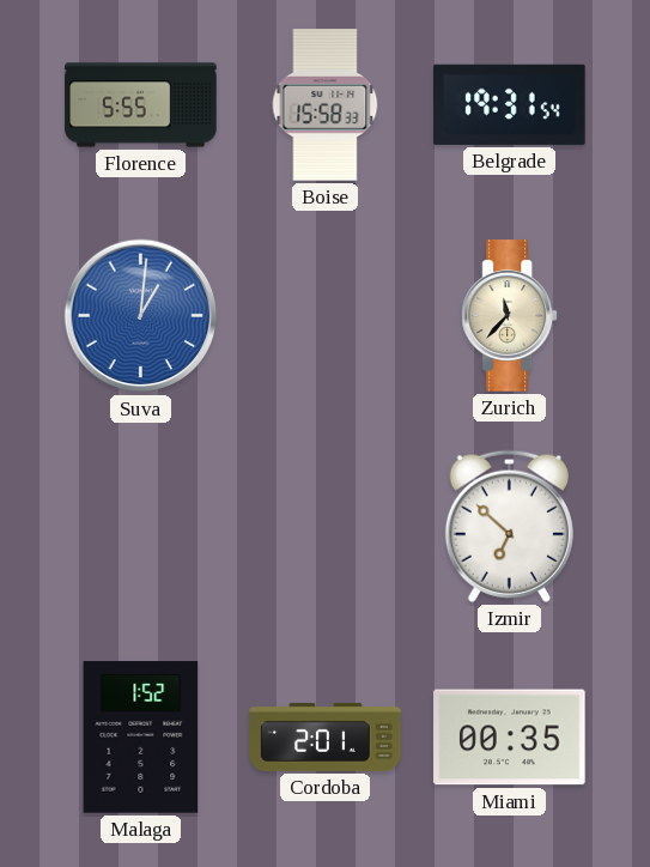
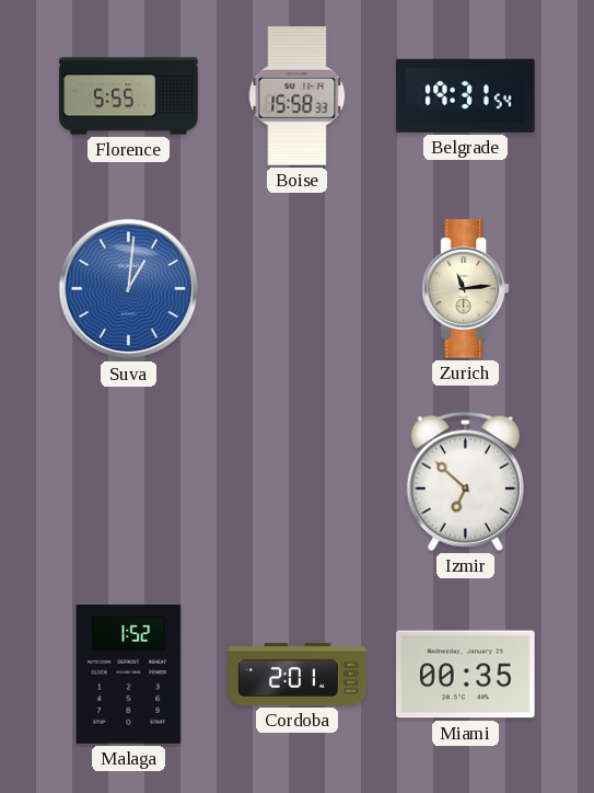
Zurich: 11:37 -> 11:14
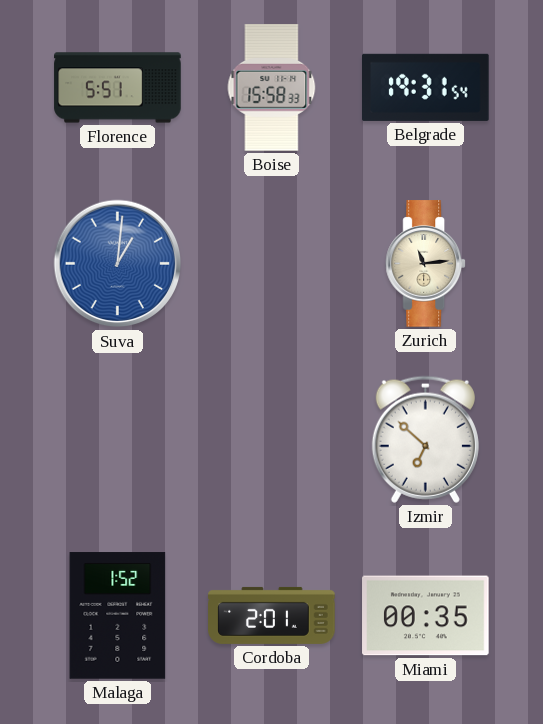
Florence: 5:55 -> 5:51
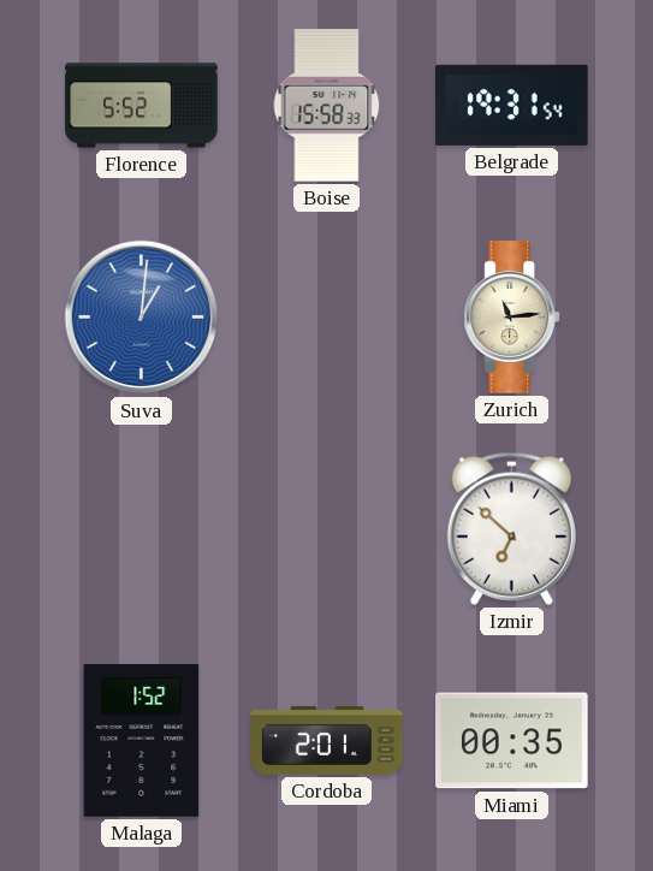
Florence: 5:51 -> 5:52
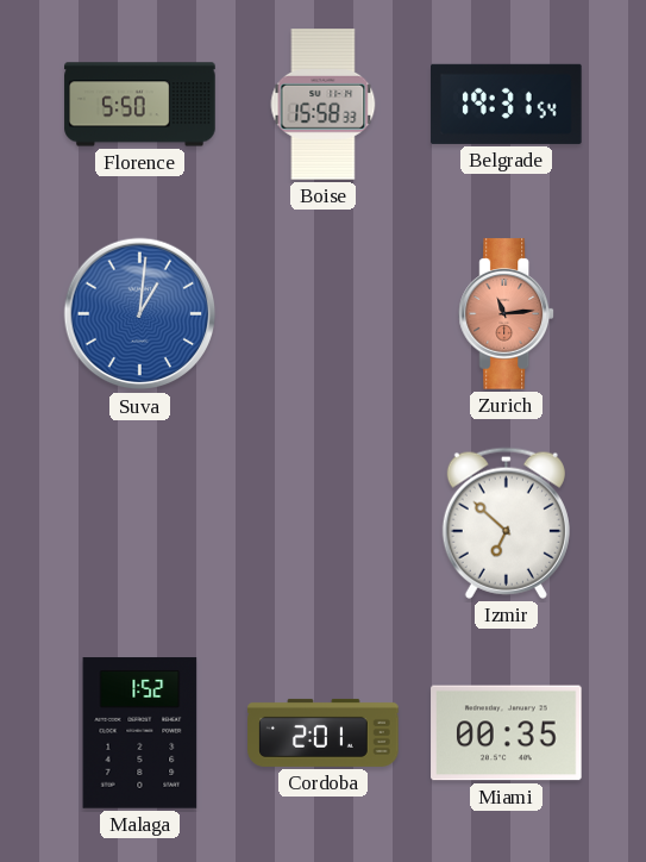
Florence: 5:52 -> 5:50
Zurich dial: cream -> salmon
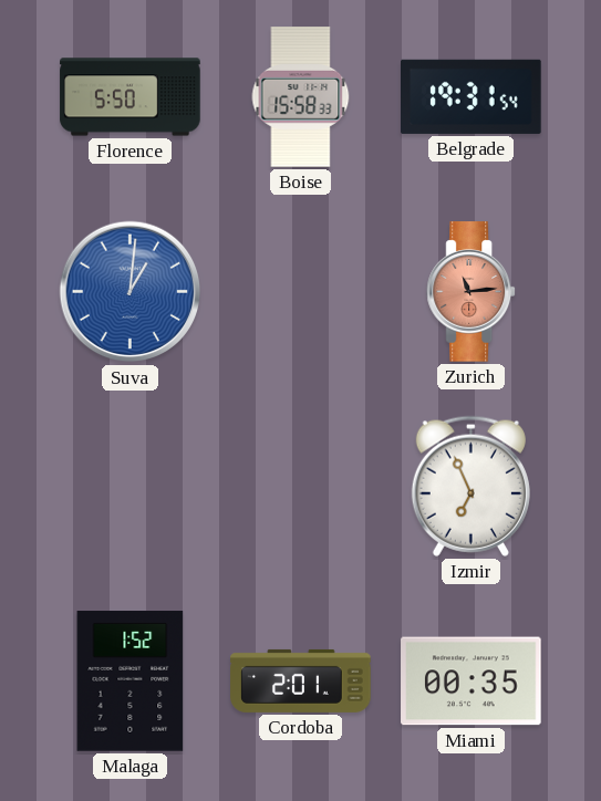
Izmir: 6:52 -> 6:56
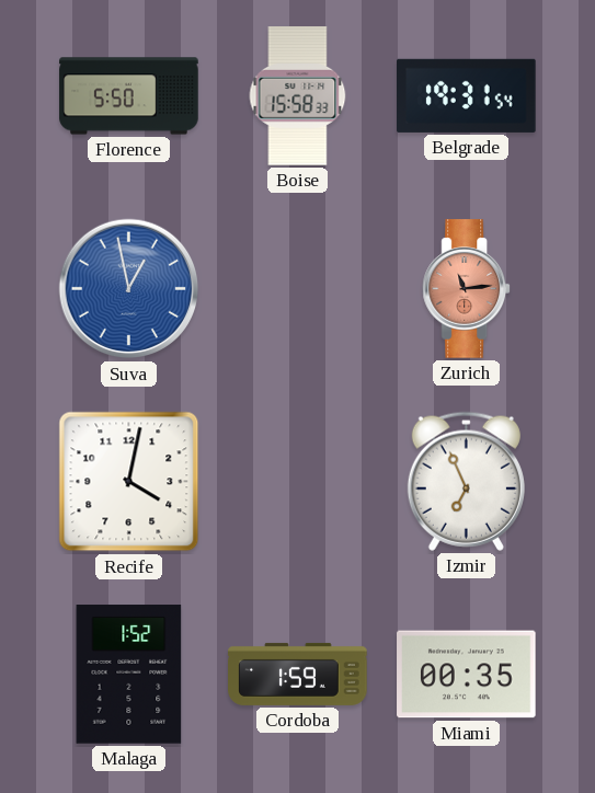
Suva: 1:01 -> 12:58
Recife: none -> 4:02
Cordoba: 2:01 -> 1:59
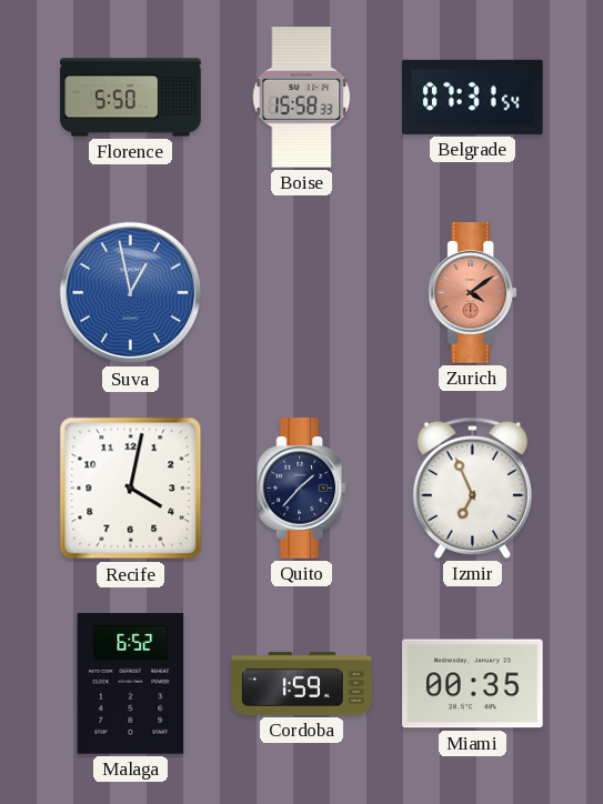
Belgrade: 19:31 -> 07:31
Zurich: 11:14 -> 4:09
Quito: none -> 1:37
Malaga: 1:52 -> 6:52
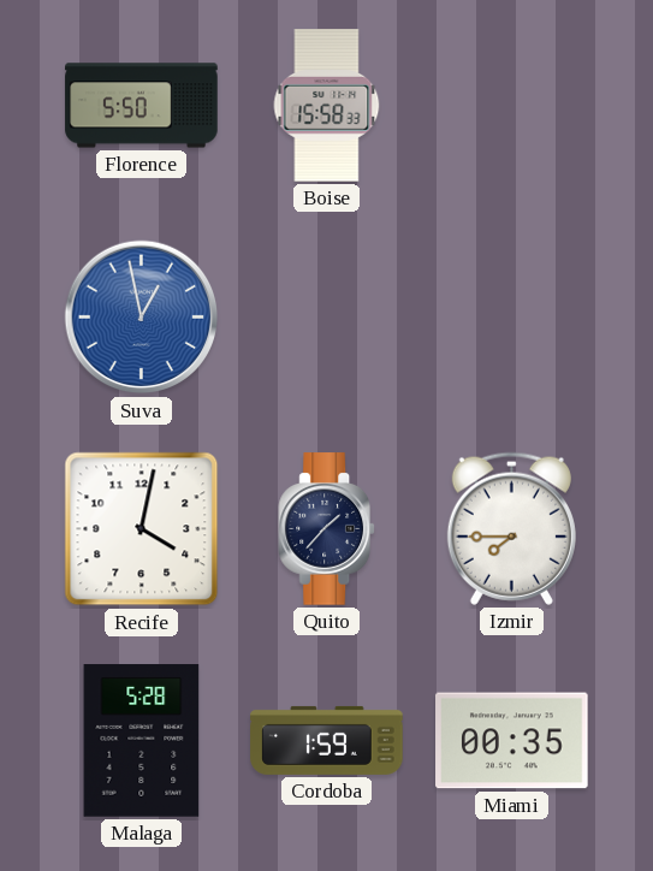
Belgrade: 07:31 -> none
Zurich: 4:09 -> none
Izmir: 6:56 -> 7:45
Malaga: 6:52 -> 5:28
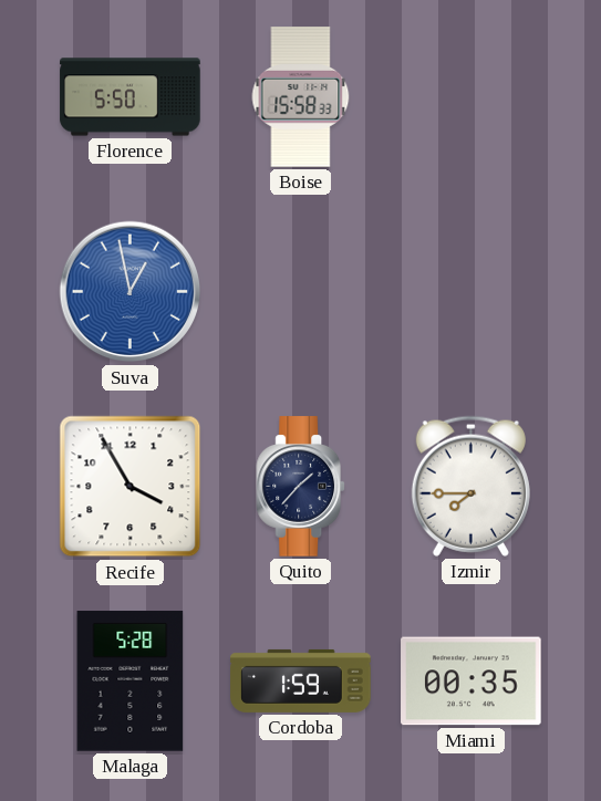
Recife: 4:02 -> 3:55
